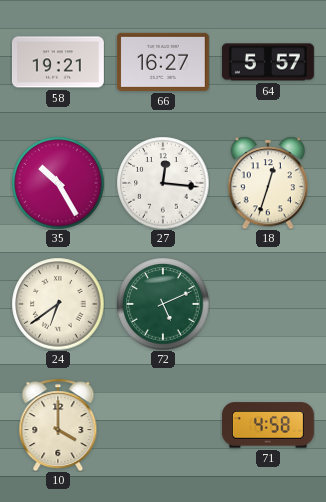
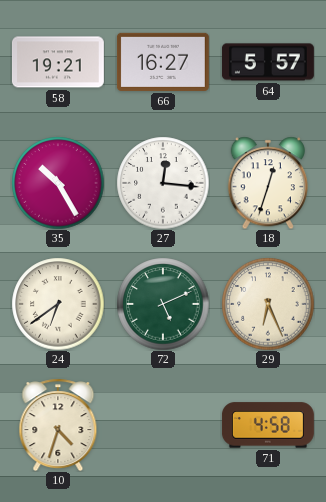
29: none -> 6:26
10: 4:00 -> 4:33
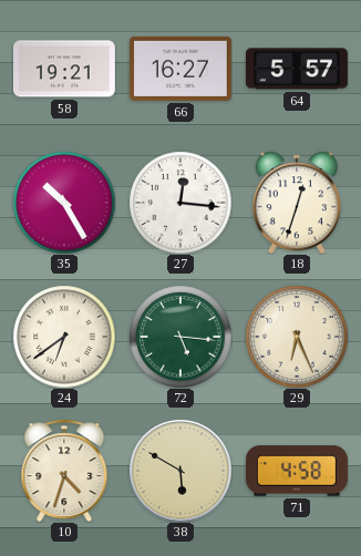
72: 5:11 -> 5:16
38: none -> 5:50
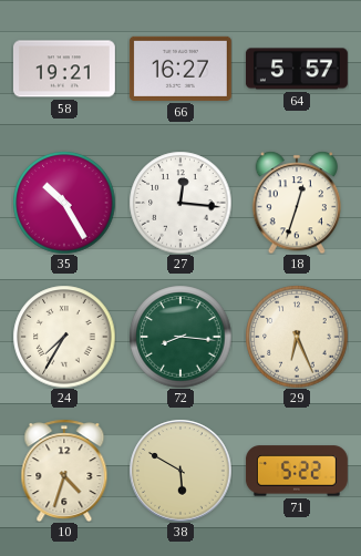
24: 6:39 -> 7:35
72: 5:16 -> 8:16
71: 4:58 -> 5:22
